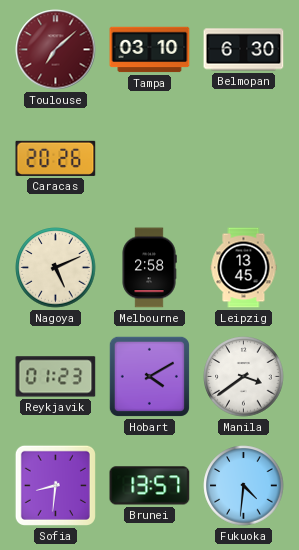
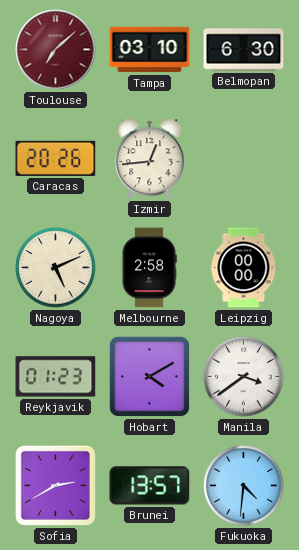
Izmir: none -> 12:44
Leipzig: 13:45 -> 00:00
Sofia: 8:31 -> 2:40
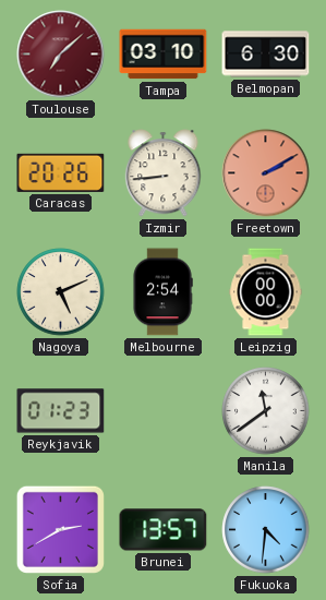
Izmir: 12:44 -> 8:44
Freetown: none -> 2:10
Melbourne: 2:58 -> 2:54
Hobart: 4:10 -> none
Manila: 3:39 -> 11:39
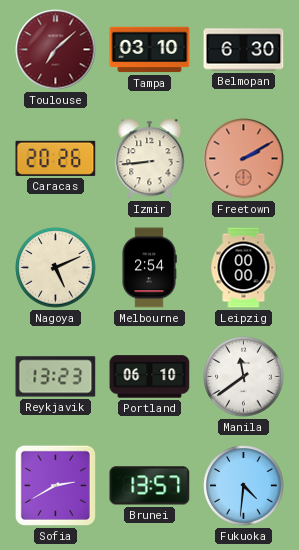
Reykjavik: 01:23 -> 13:23
Portland: none -> 06:10
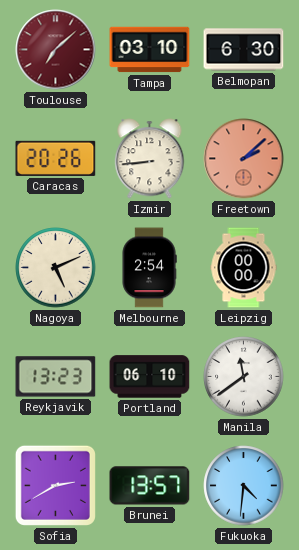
Freetown: 2:10 -> 2:08
